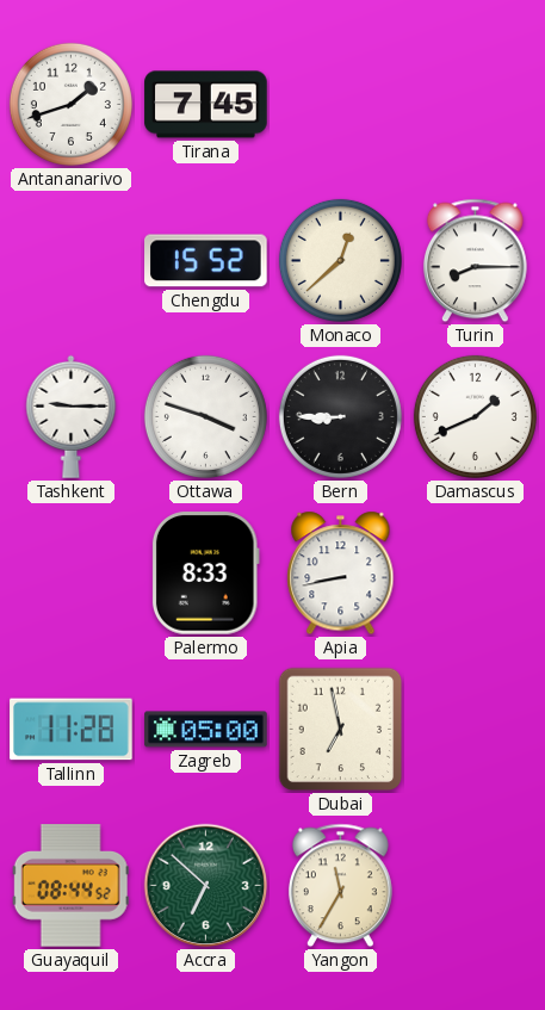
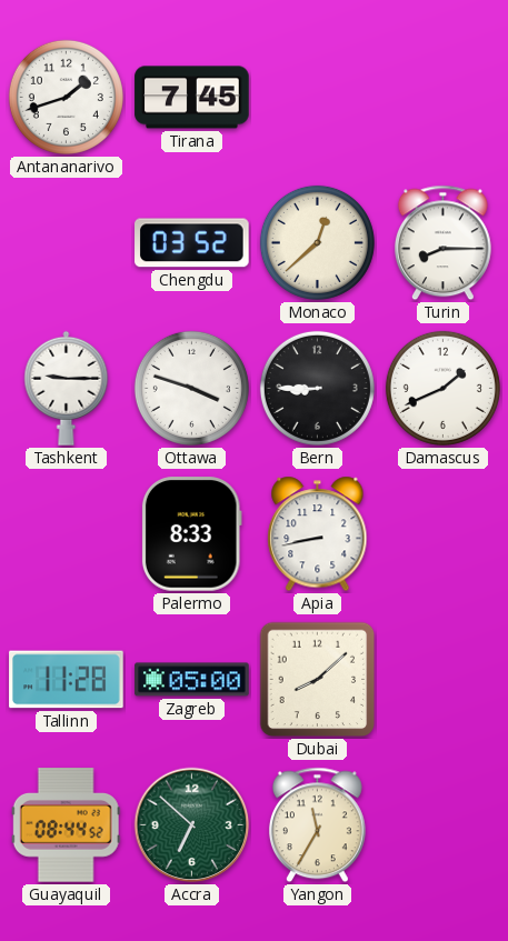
Chengdu: 15:52 -> 03:52
Dubai: 6:58 -> 8:08
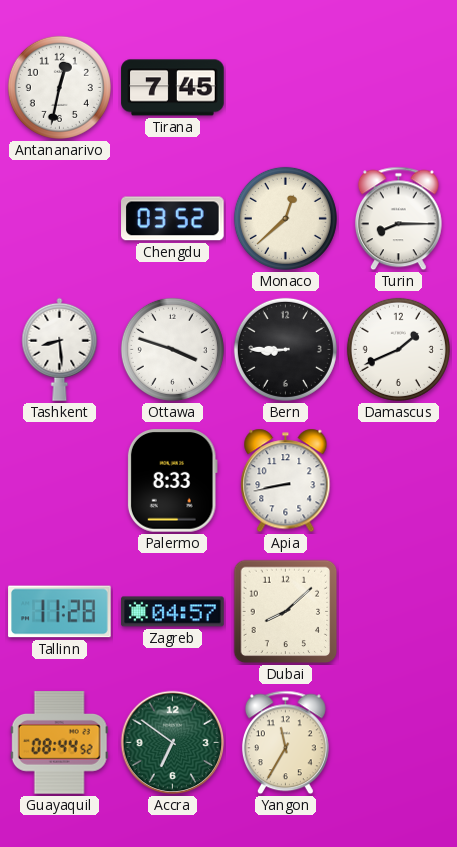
Antananarivo: 1:42 -> 12:32
Tashkent: 9:15 -> 8:29
Zagreb: 05:00 -> 04:57
Accra: 6:52 -> 6:51
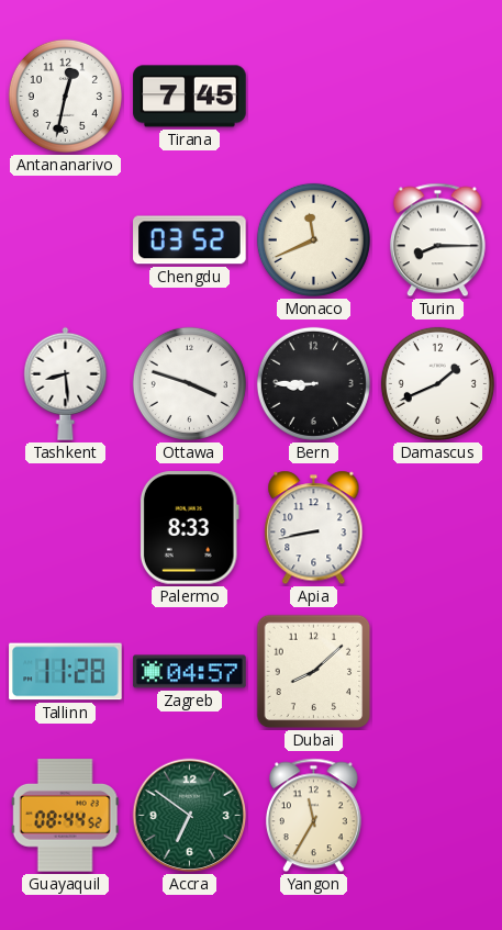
Monaco: 12:38 -> 11:41
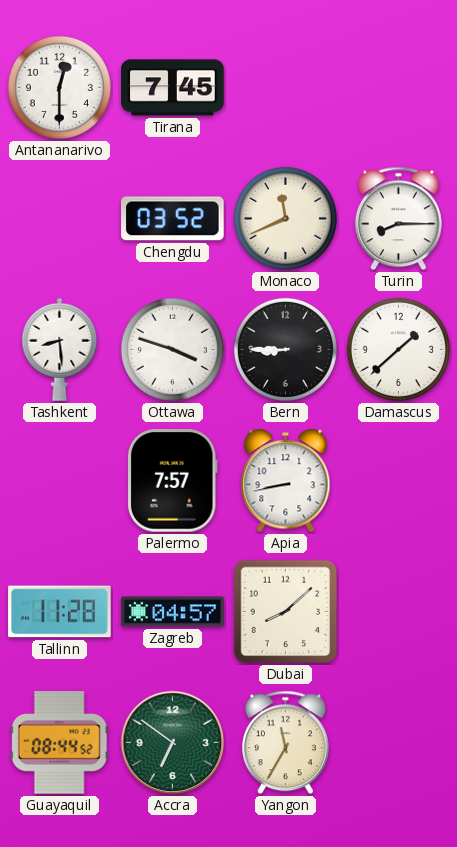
Antananarivo: 12:32 -> 12:30
Damascus: 1:41 -> 1:38
Palermo: 8:33 -> 7:57
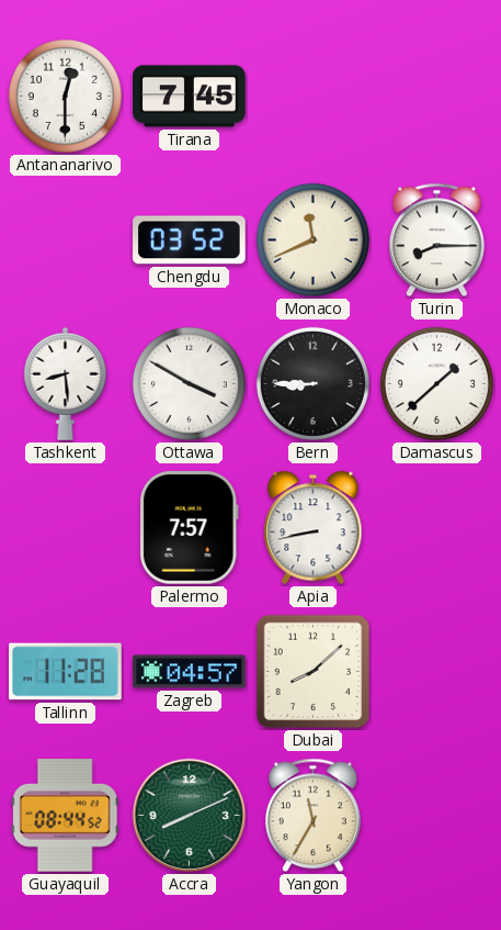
Ottawa: 3:48 -> 3:50
Accra: 6:51 -> 8:11
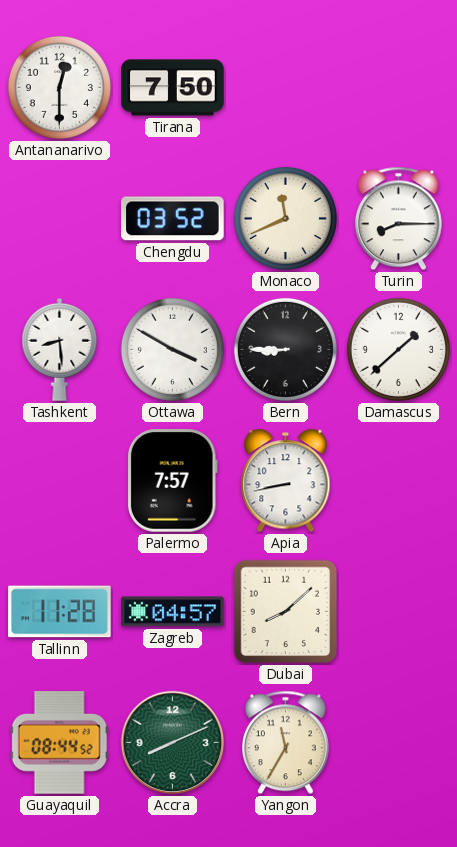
Tirana: 7:45 -> 7:50
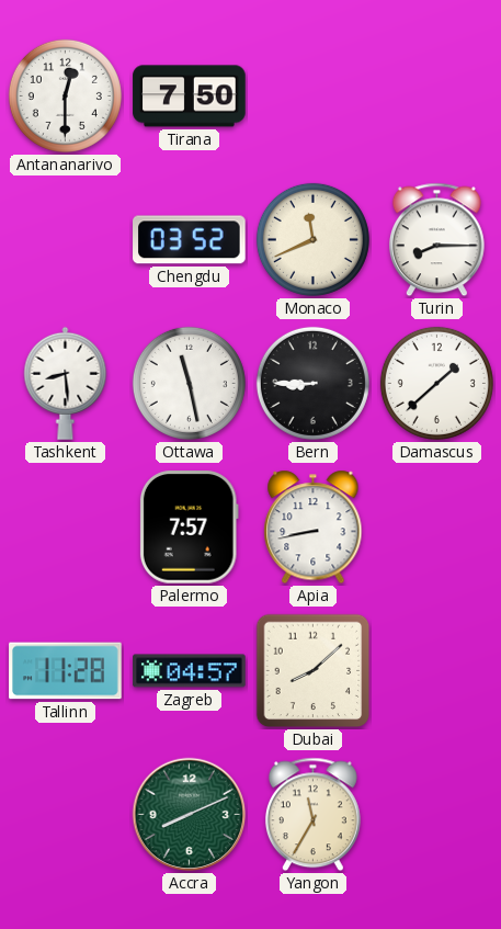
Ottawa: 3:50 -> 11:28
Guayaquil: 08:44 -> none
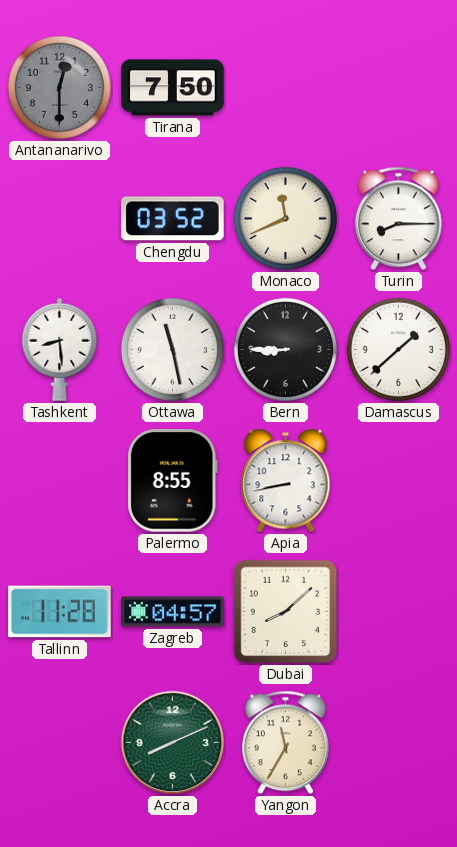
Antananarivo dial: white -> grey
Palermo: 7:57 -> 8:55
